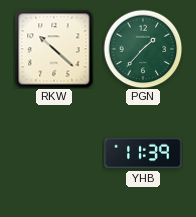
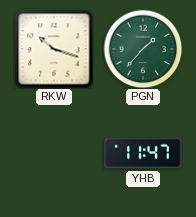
RKW: 10:22 -> 10:18
YHB: 11:39 -> 11:47
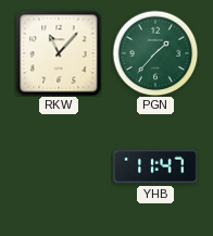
RKW: 10:18 -> 11:07
